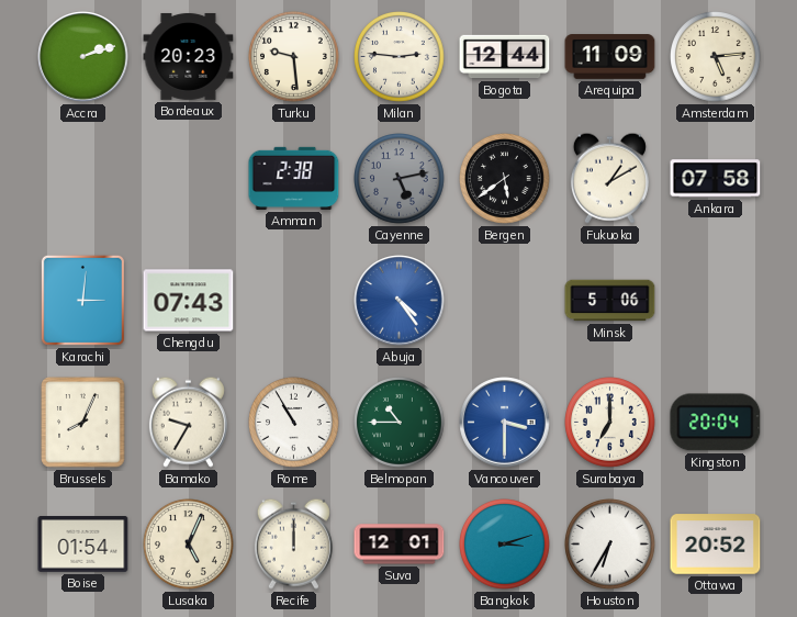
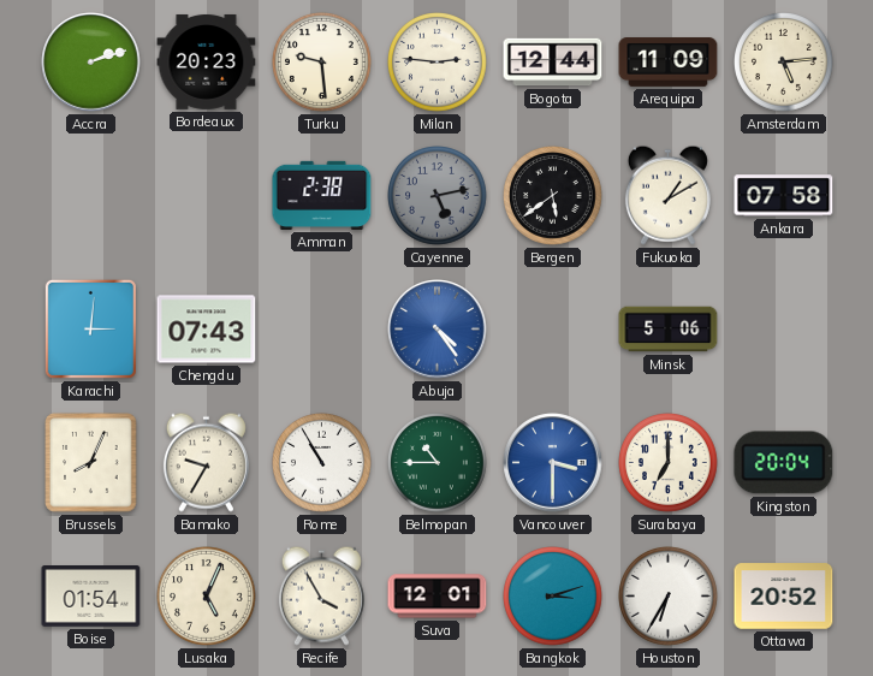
Recife: 12:00 -> 3:55
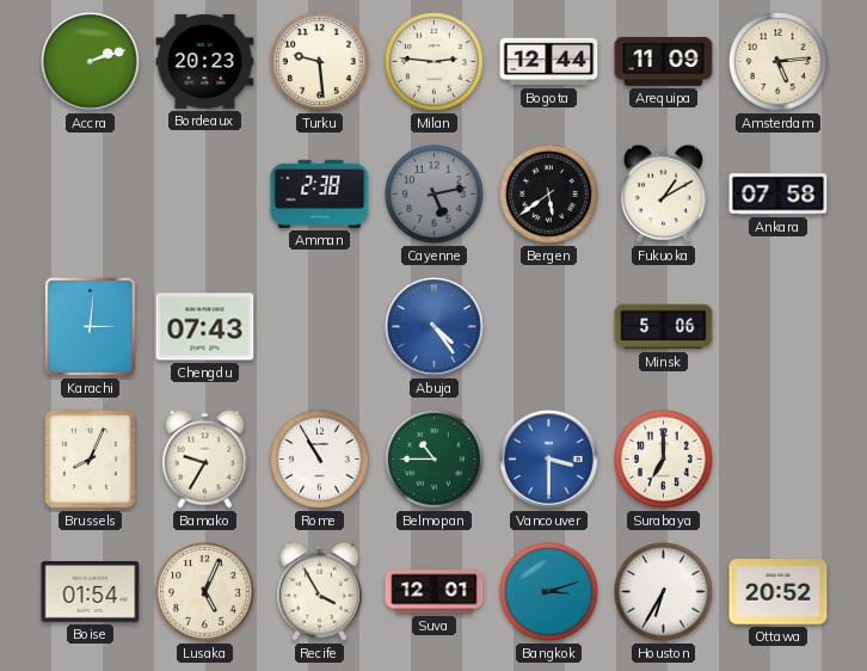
Kingston: 20:04 -> none
